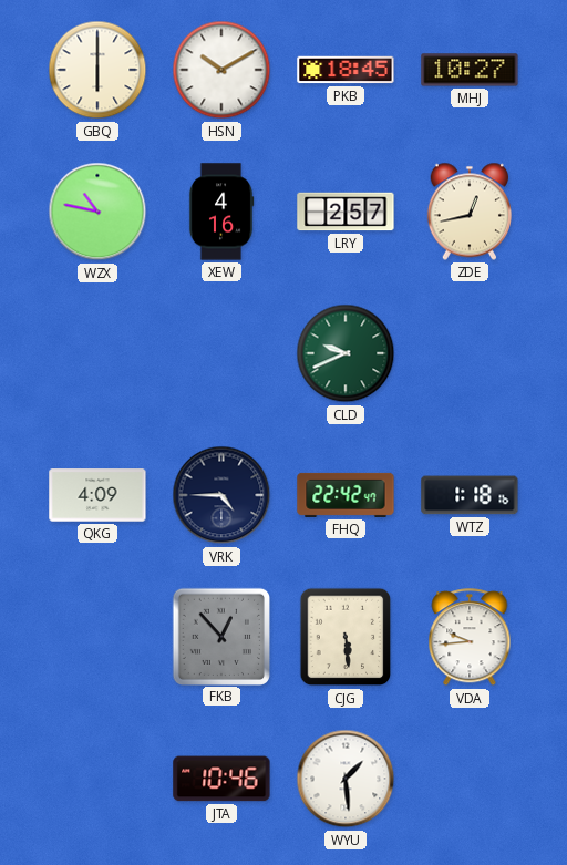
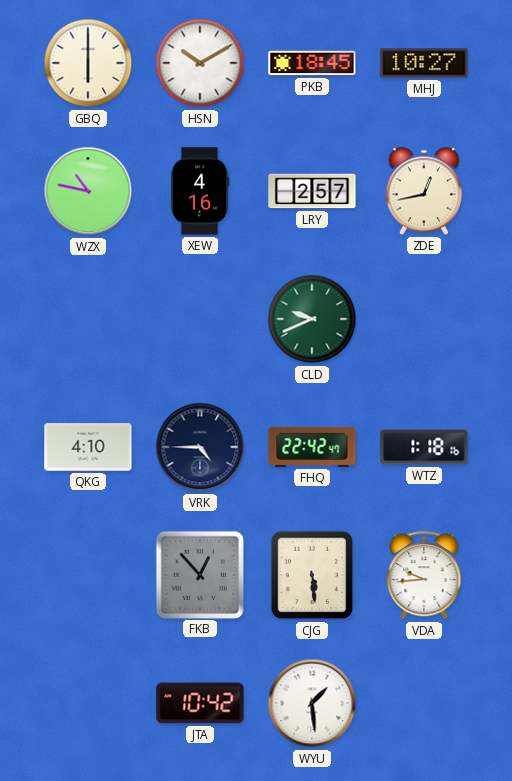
QKG: 4:09 -> 4:10
JTA: 10:46 -> 10:42
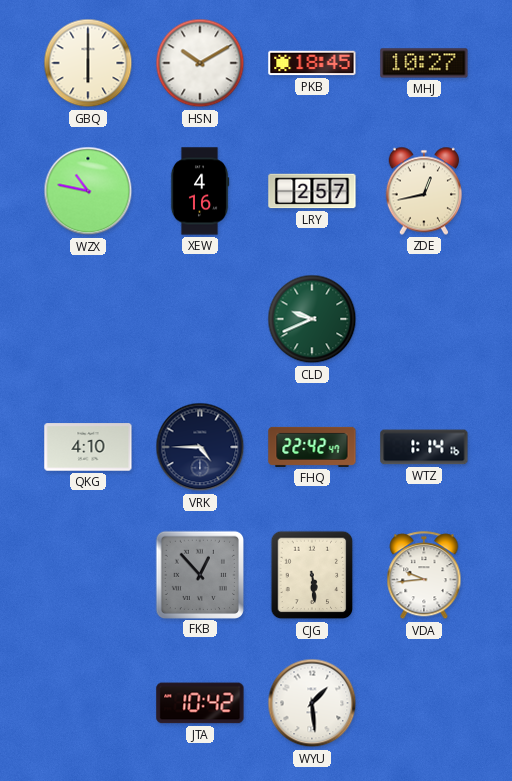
WTZ: 1:18 -> 1:14
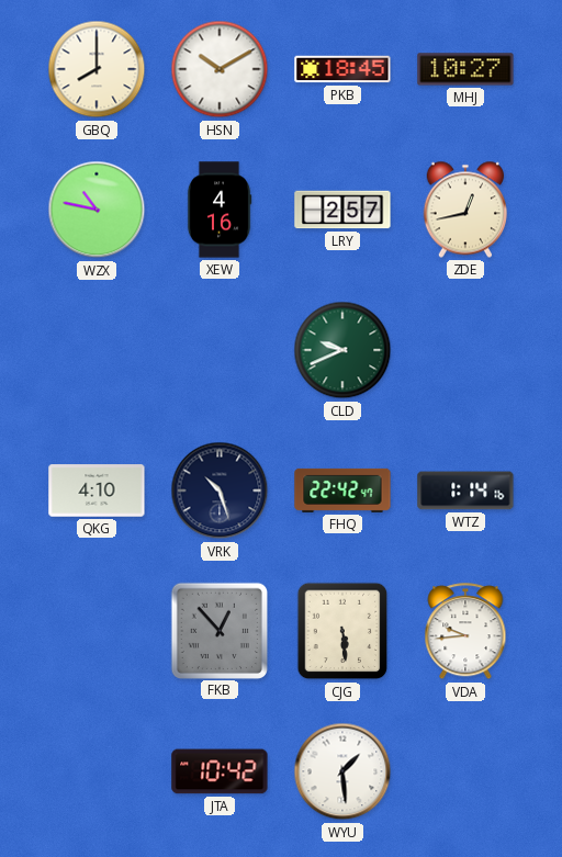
GBQ: 6:00 -> 8:00
VRK: 4:45 -> 10:27
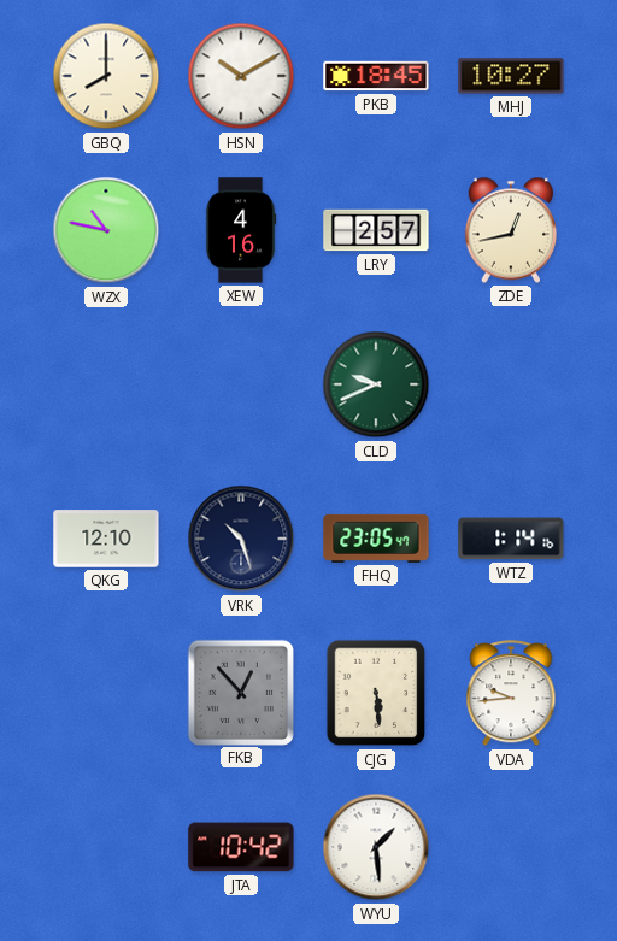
QKG: 4:10 -> 12:10
FHQ: 22:42 -> 23:05
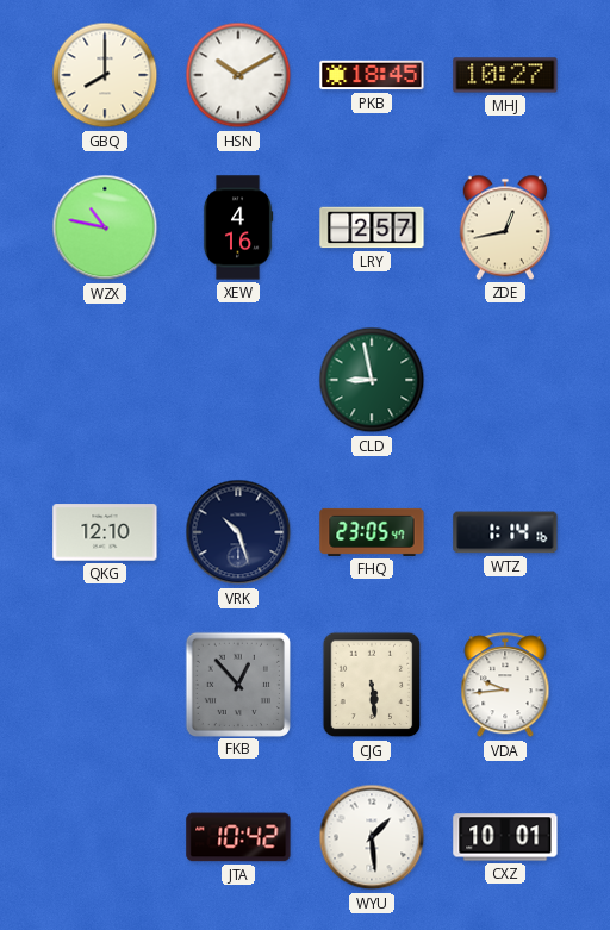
CLD: 9:41 -> 8:58
CXZ: none -> 10:01
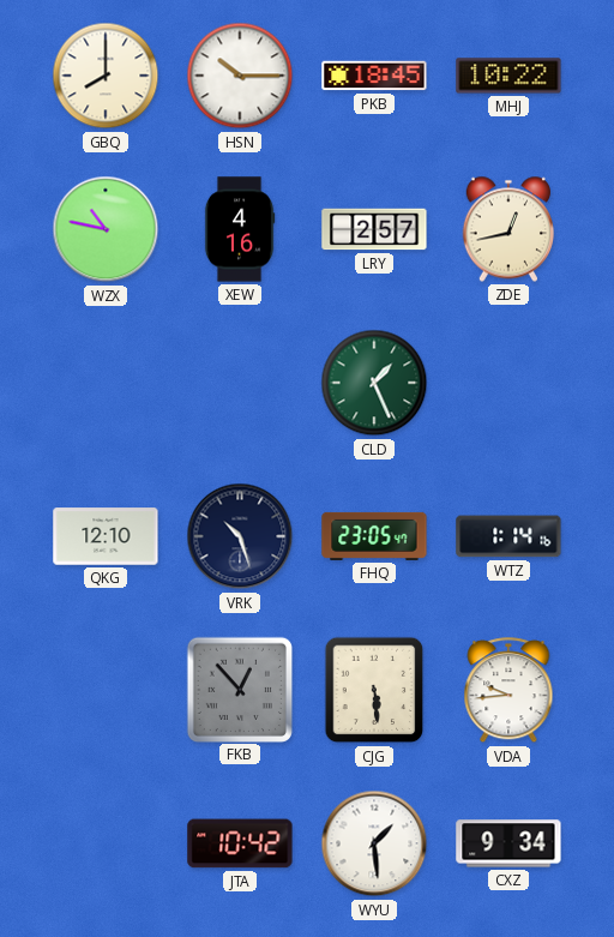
HSN: 10:10 -> 10:15
MHJ: 10:27 -> 10:22
CLD: 8:58 -> 1:26
CXZ: 10:01 -> 9:34
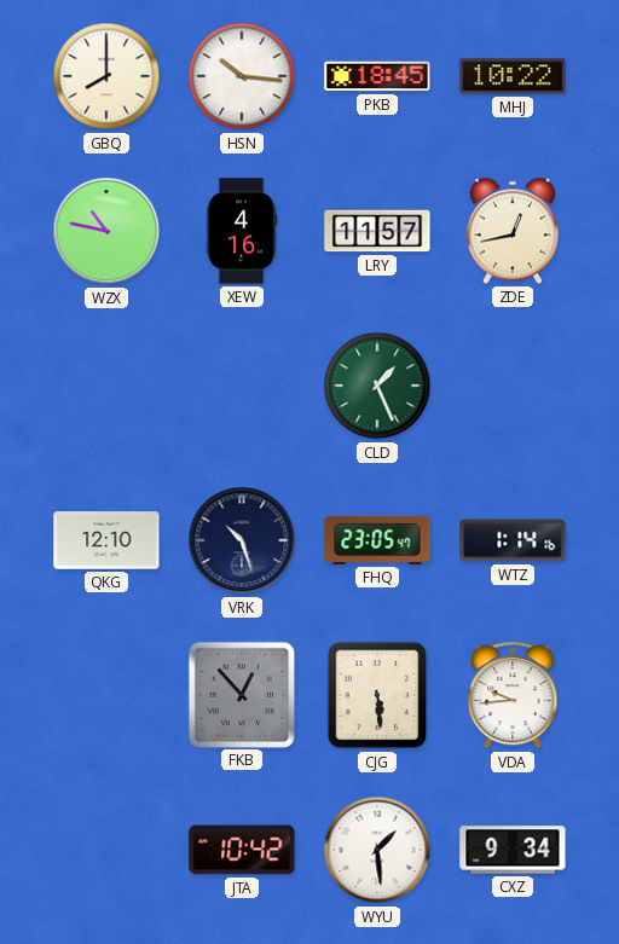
HSN: 10:15 -> 10:16
LRY: 2:57 -> 11:57
